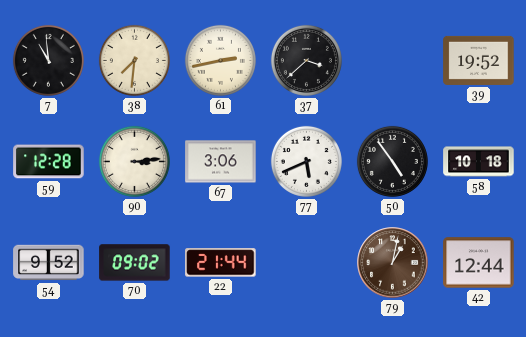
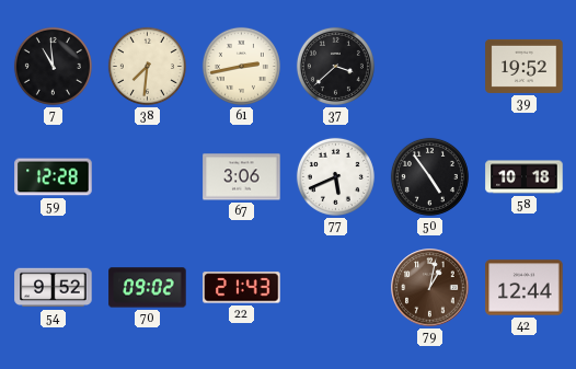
90: 3:14 -> none
22: 21:44 -> 21:43
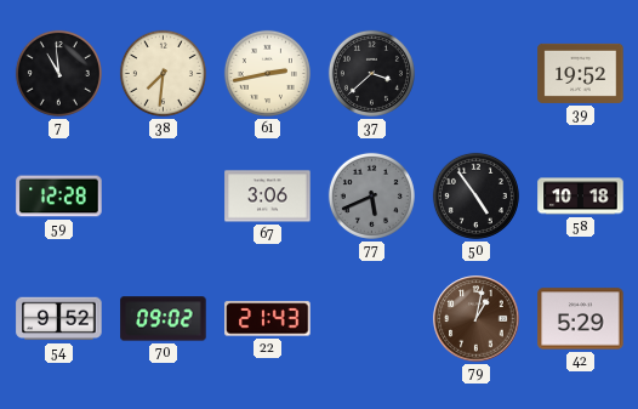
77 dial: white -> grey
42: 12:44 -> 5:29
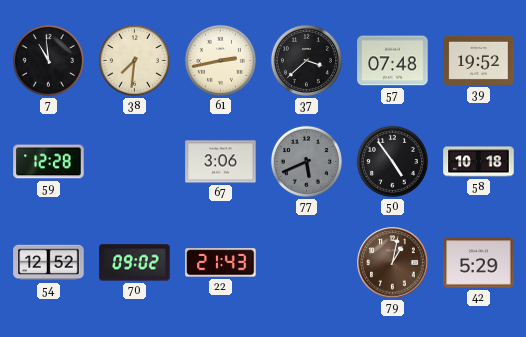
57: none -> 07:48
54: 9:52 -> 12:52
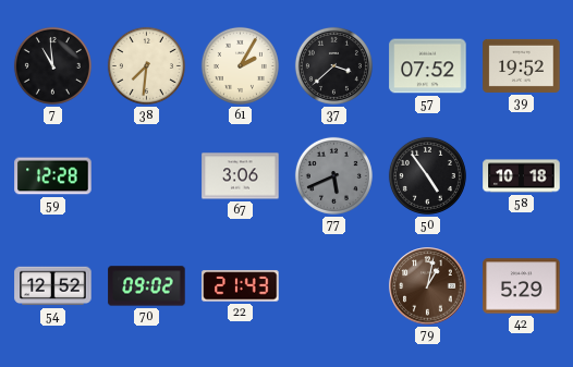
61: 2:43 -> 2:05
57: 07:48 -> 07:52
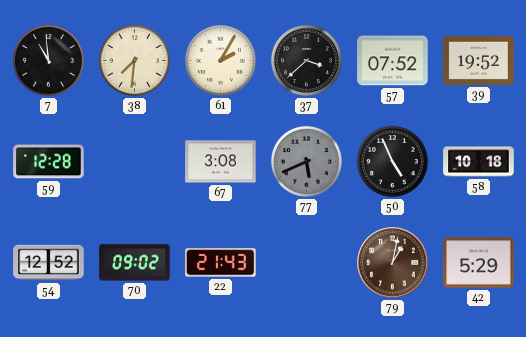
67: 3:06 -> 3:08
50: 4:54 -> 4:56
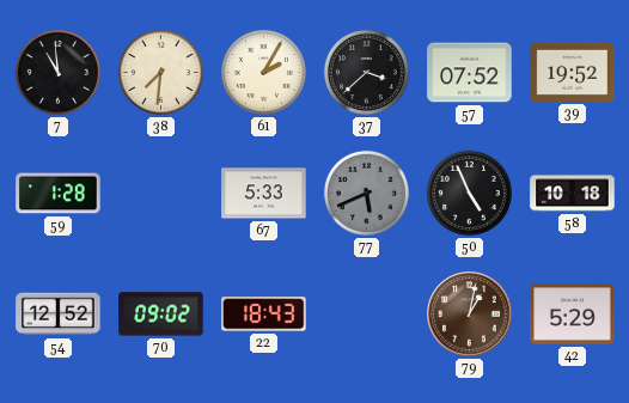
59: 12:28 -> 1:28
67: 3:08 -> 5:33
22: 21:43 -> 18:43
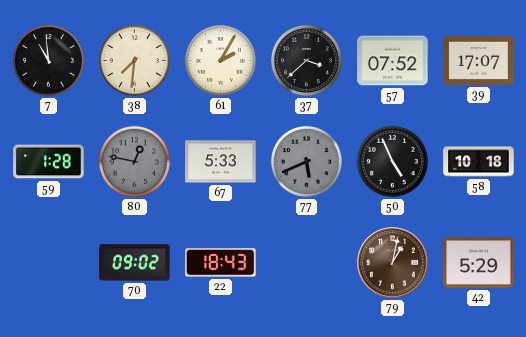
39: 19:52 -> 17:07
80: none -> 12:47
54: 12:52 -> none
